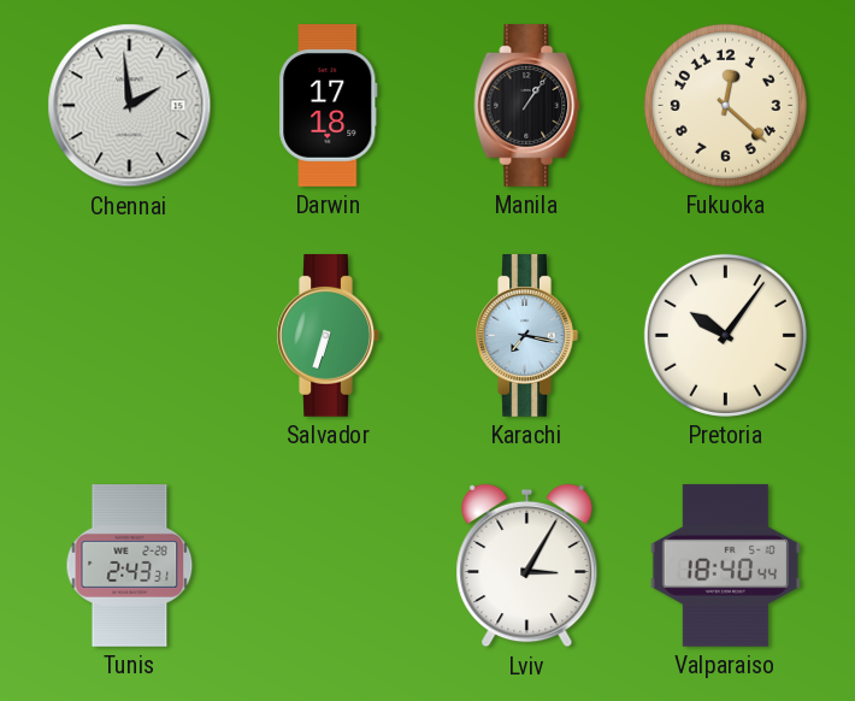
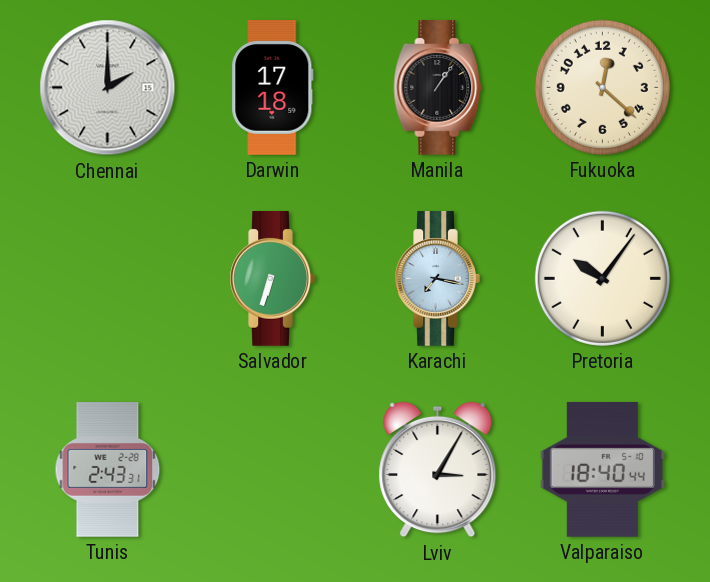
Chennai: 1:59 -> 2:00
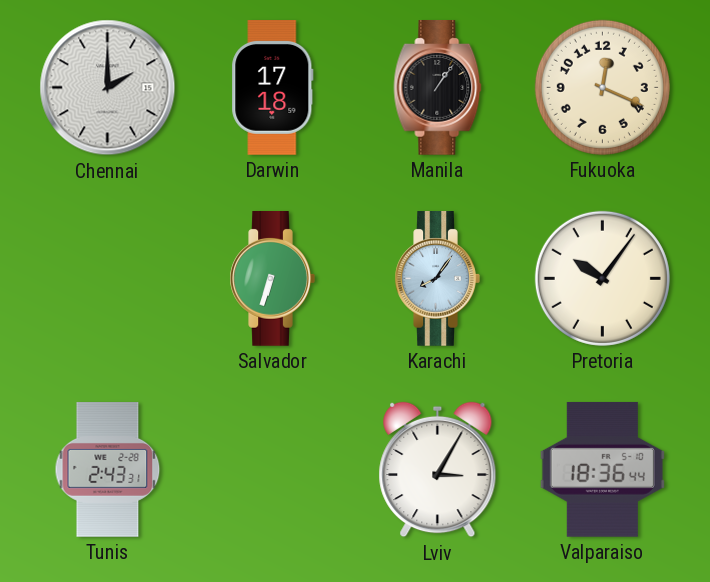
Fukuoka: 12:22 -> 12:19
Karachi: 7:17 -> 8:06
Valparaiso: 18:40 -> 18:36
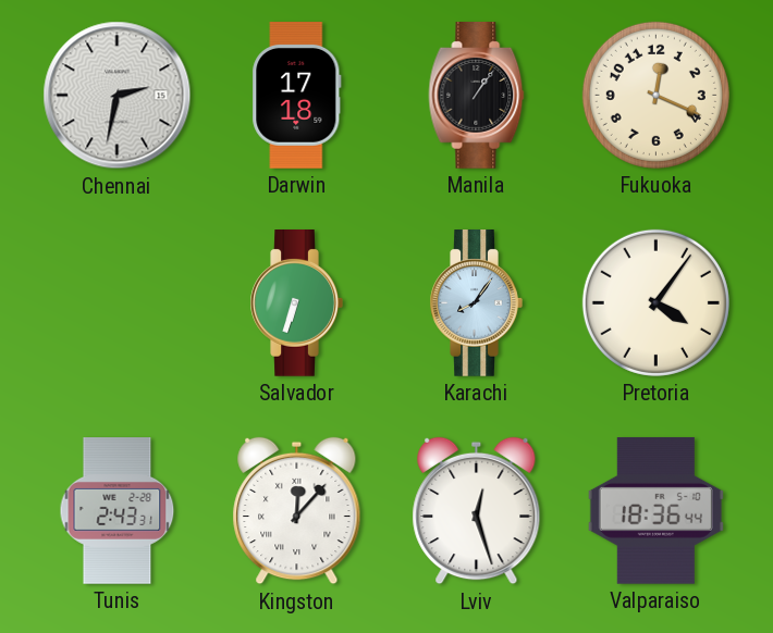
Chennai: 2:00 -> 2:32
Pretoria: 10:06 -> 4:06
Kingston: none -> 12:07
Lviv: 3:05 -> 12:27
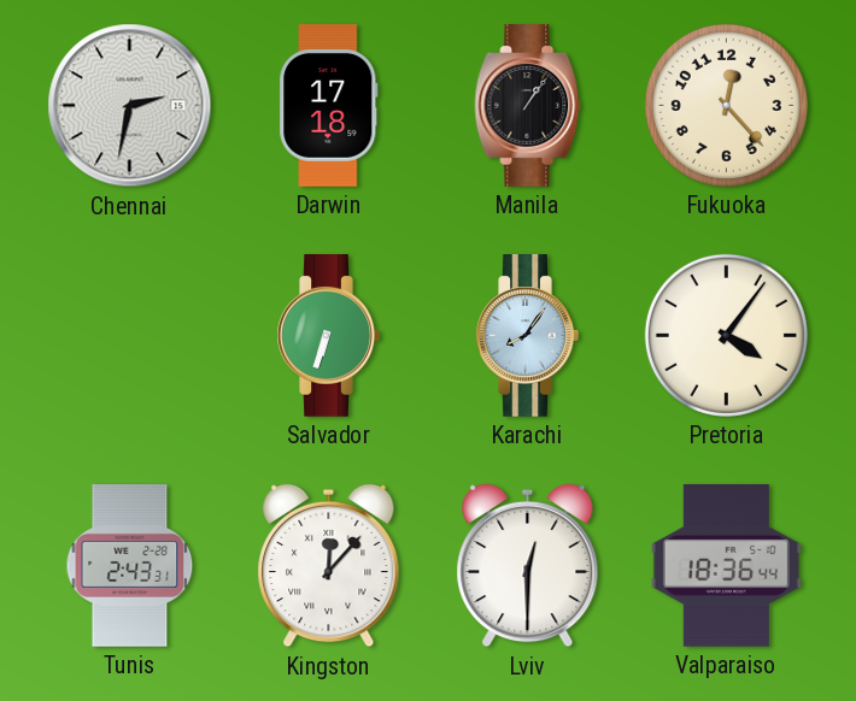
Fukuoka: 12:19 -> 12:23
Lviv: 12:27 -> 12:30
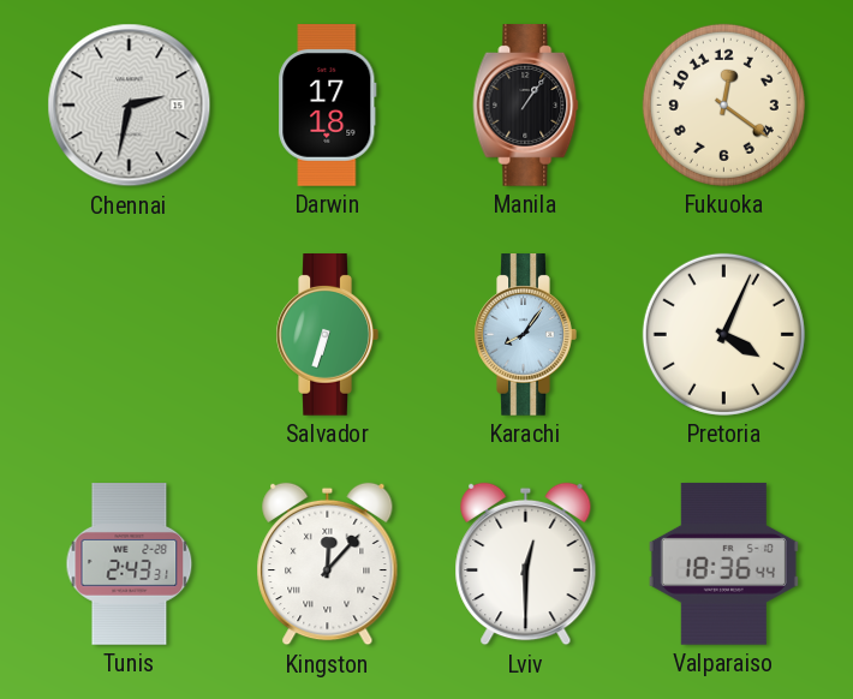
Fukuoka: 12:23 -> 12:21
Pretoria: 4:06 -> 4:04
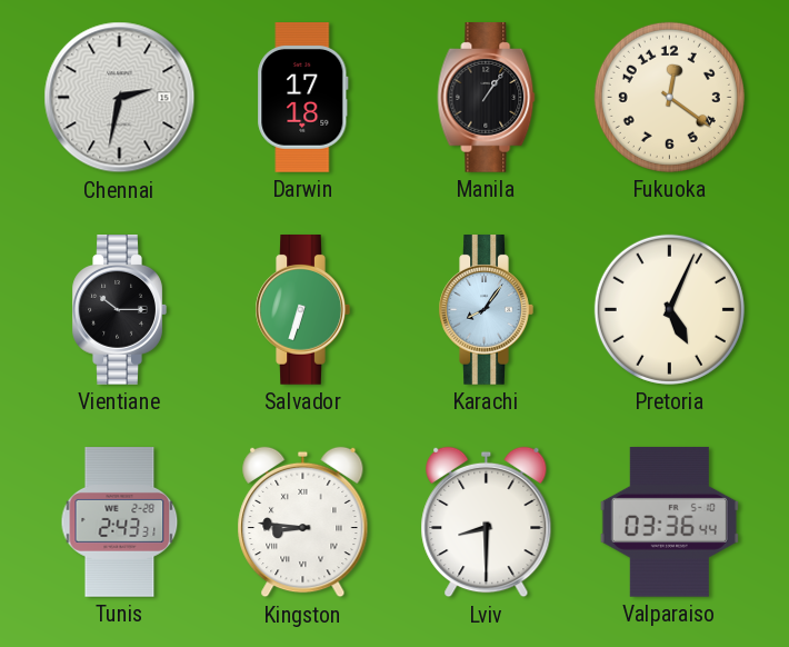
Vientiane: none -> 10:15
Pretoria: 4:04 -> 5:04
Kingston: 12:07 -> 8:46
Lviv: 12:30 -> 8:30
Valparaiso: 18:36 -> 03:36
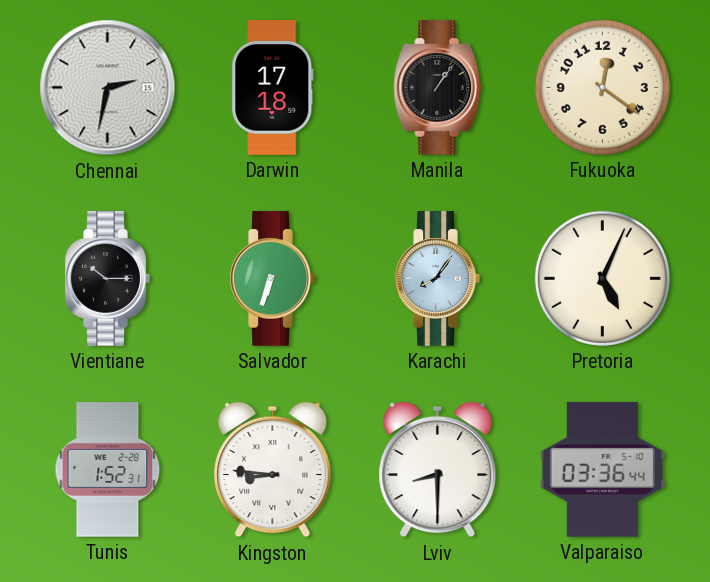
Tunis: 2:43 -> 1:52
